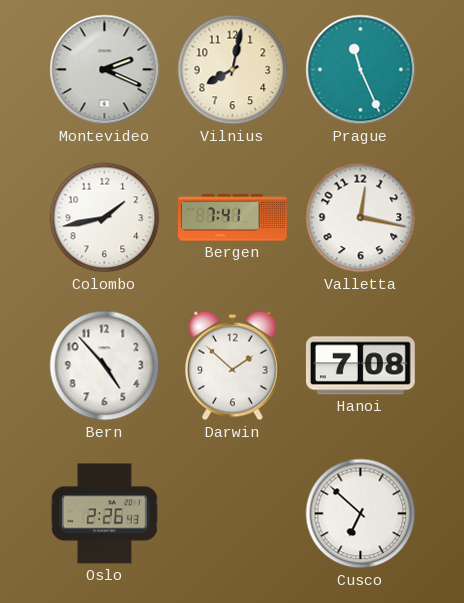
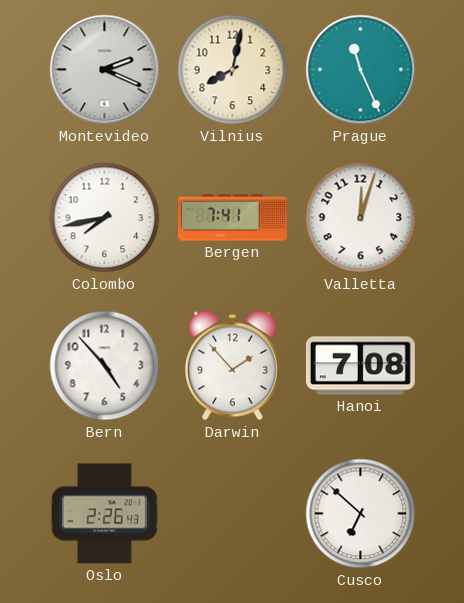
Colombo: 1:43 -> 7:43
Valletta: 12:17 -> 12:03
Darwin: 1:52 -> 1:53
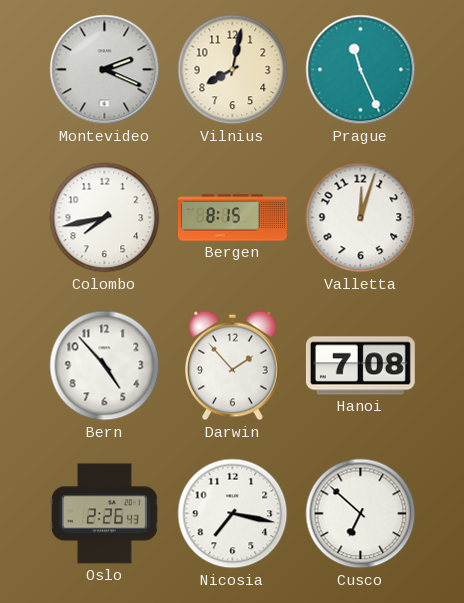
Bergen: 7:41 -> 8:15
Nicosia: none -> 7:17
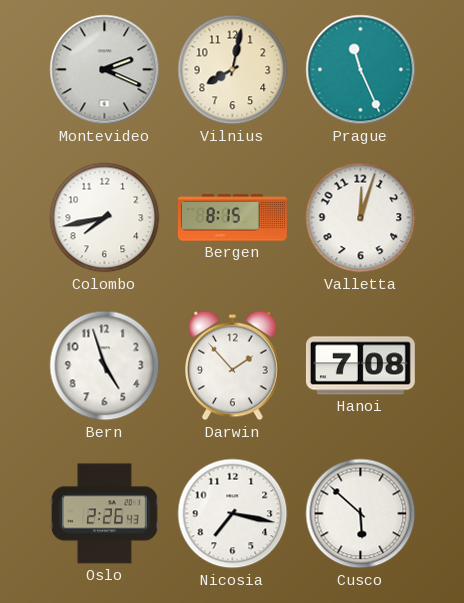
Bern: 4:53 -> 4:57
Cusco: 6:52 -> 5:52
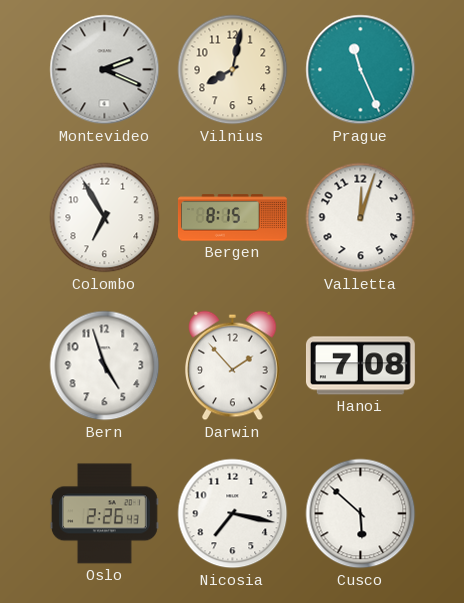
Colombo: 7:43 -> 6:55
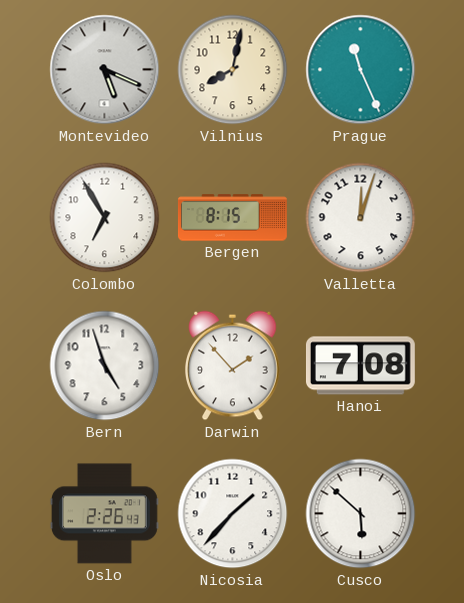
Montevideo: 2:19 -> 5:19
Nicosia: 7:17 -> 1:37
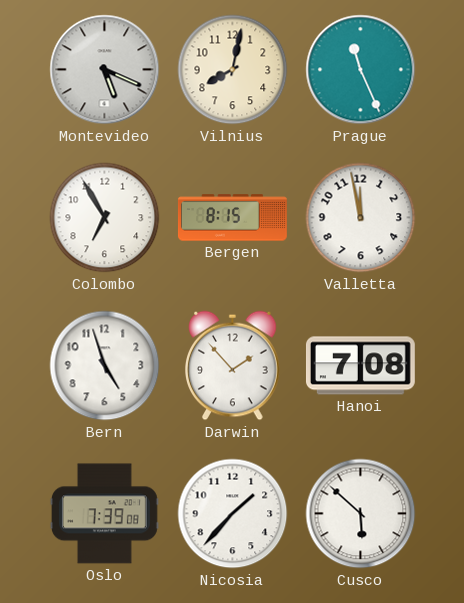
Valletta: 12:03 -> 11:58
Oslo: 2:26 -> 7:39
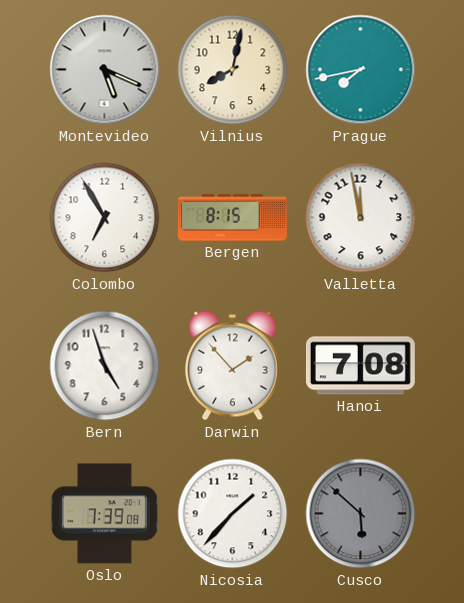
Prague: 11:26 -> 7:43
Cusco dial: white -> grey
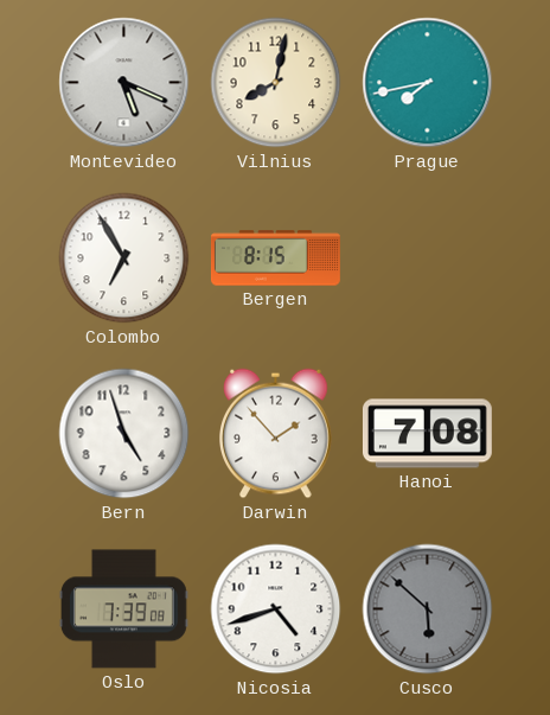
Valletta: 11:58 -> none
Nicosia: 1:37 -> 4:42
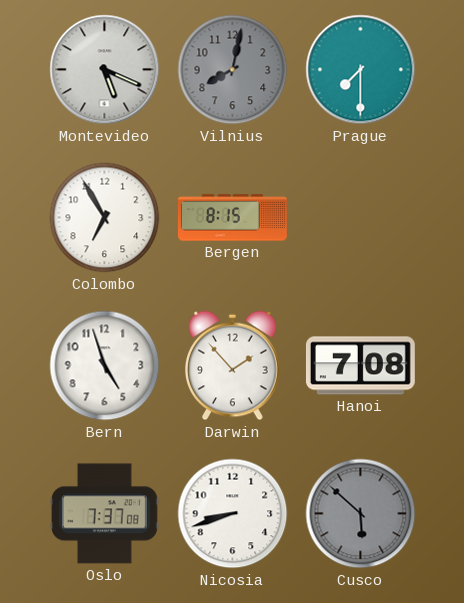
Vilnius dial: cream -> grey
Prague: 7:43 -> 7:30
Oslo: 7:39 -> 7:37
Nicosia: 4:42 -> 8:42
